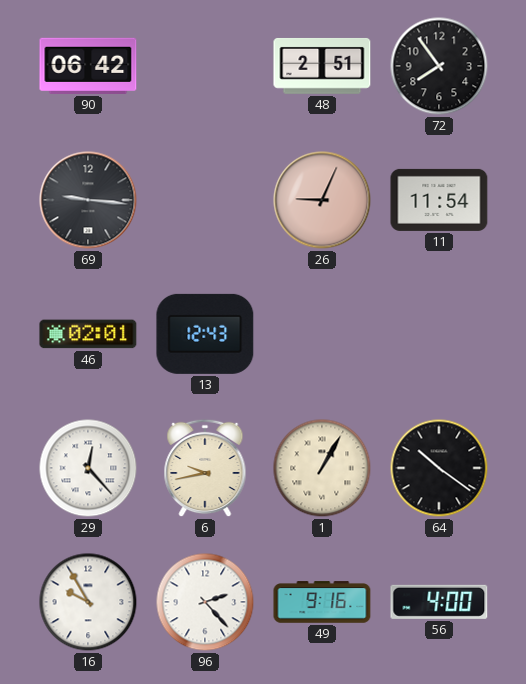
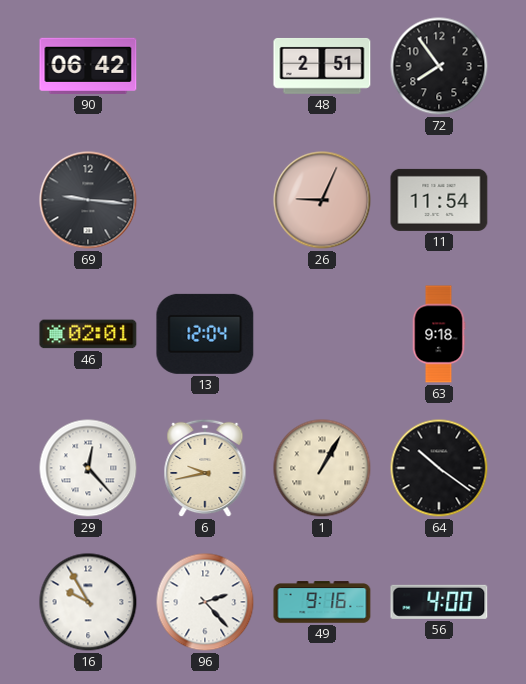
13: 12:43 -> 12:04
63: none -> 9:18
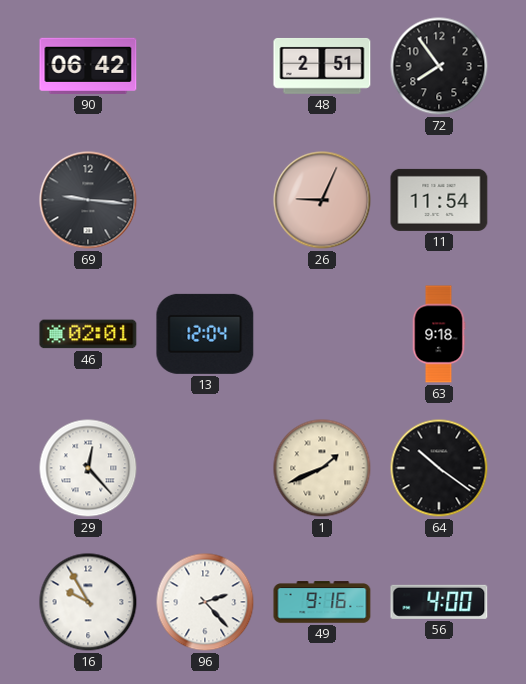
6: 9:43 -> none
1: 1:05 -> 1:41
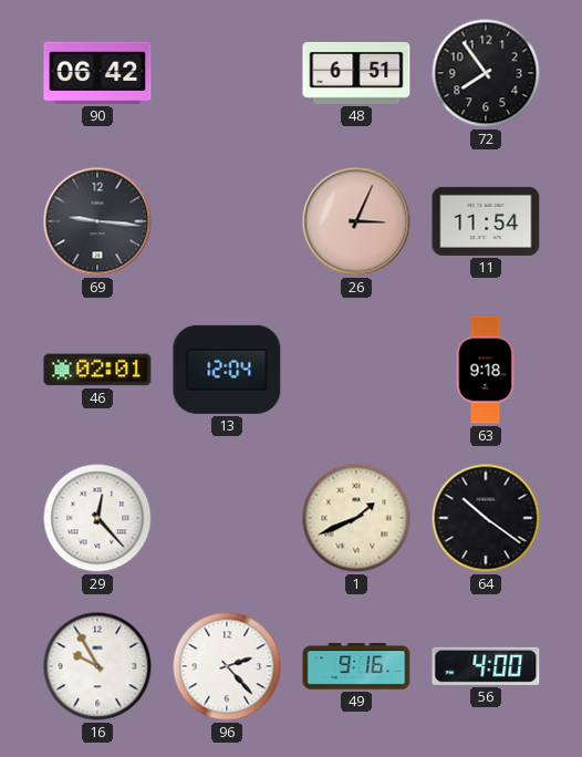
48: 2:51 -> 6:51
26: 9:04 -> 3:04
